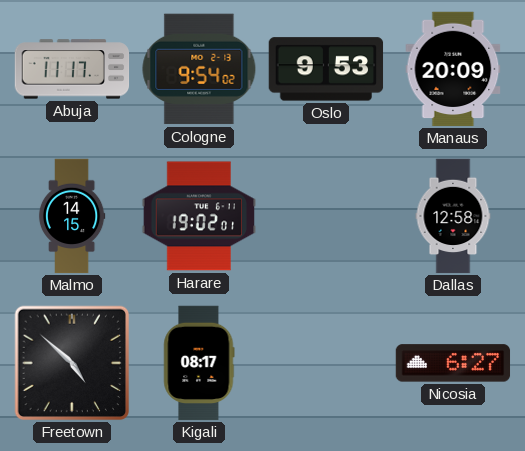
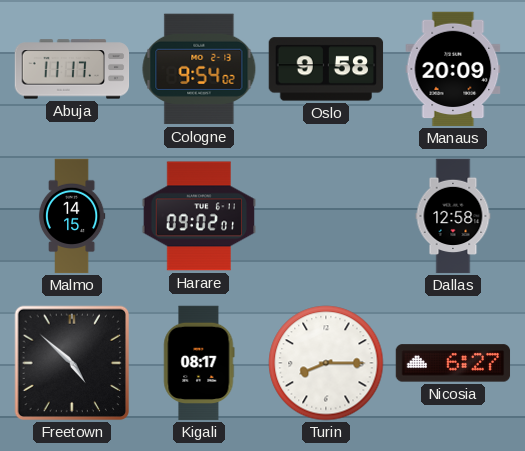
Oslo: 9:53 -> 9:58
Harare: 19:02 -> 09:02
Turin: none -> 8:15
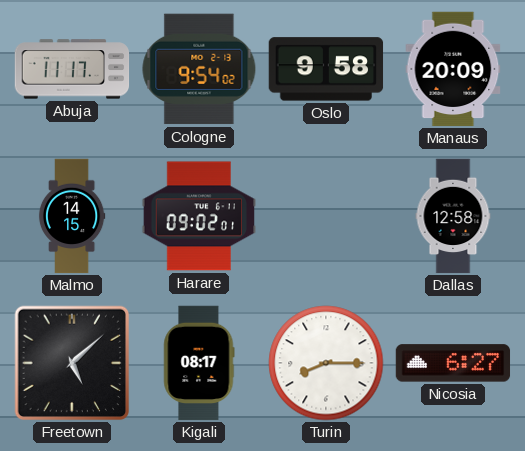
Freetown: 4:52 -> 5:08
